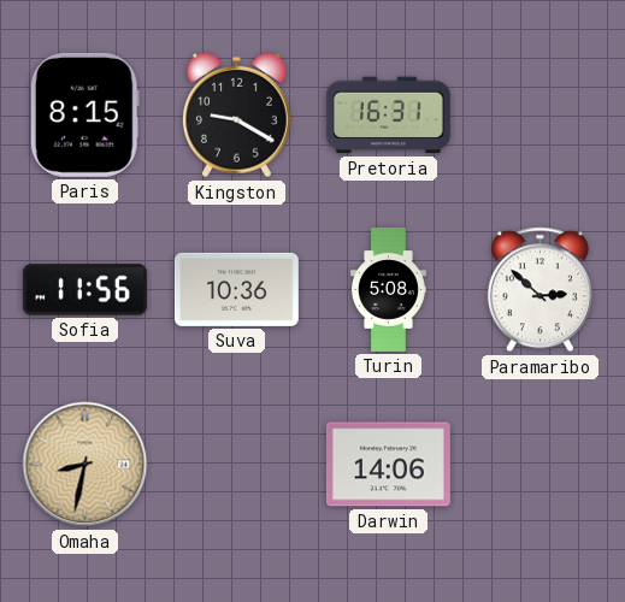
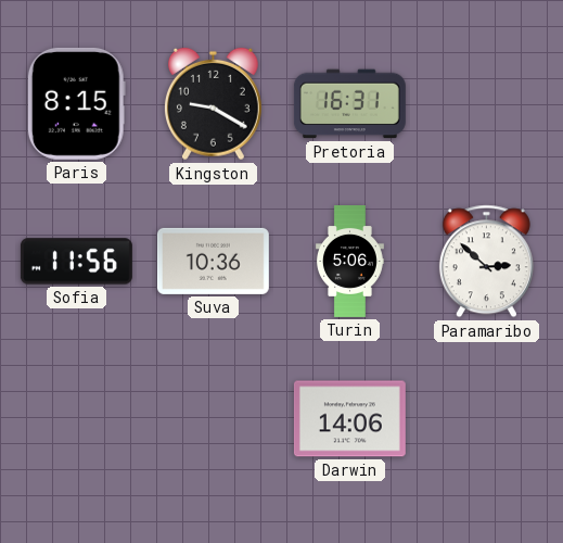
Turin: 5:08 -> 5:06
Omaha: 8:32 -> none
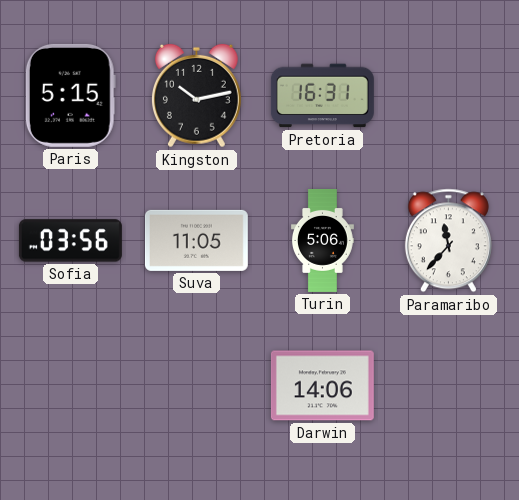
Paris: 8:15 -> 5:15
Kingston: 9:20 -> 10:13
Sofia: 11:56 -> 03:56
Suva: 10:36 -> 11:05
Paramaribo: 2:52 -> 11:37
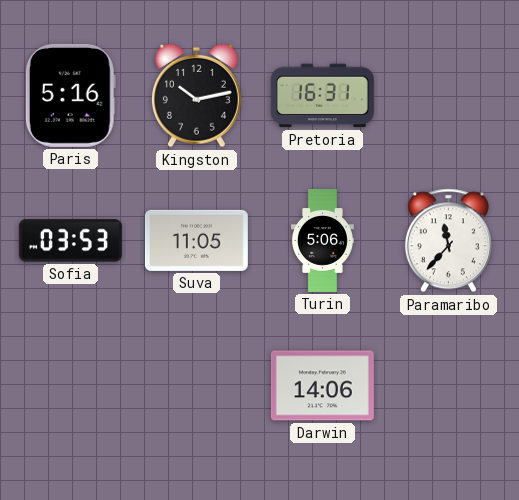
Paris: 5:15 -> 5:16
Sofia: 03:56 -> 03:53
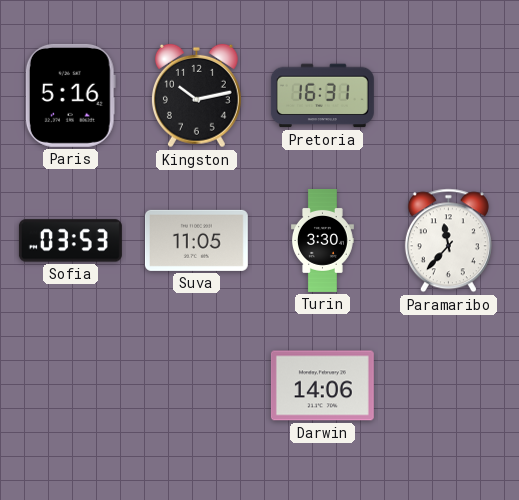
Turin: 5:06 -> 3:30
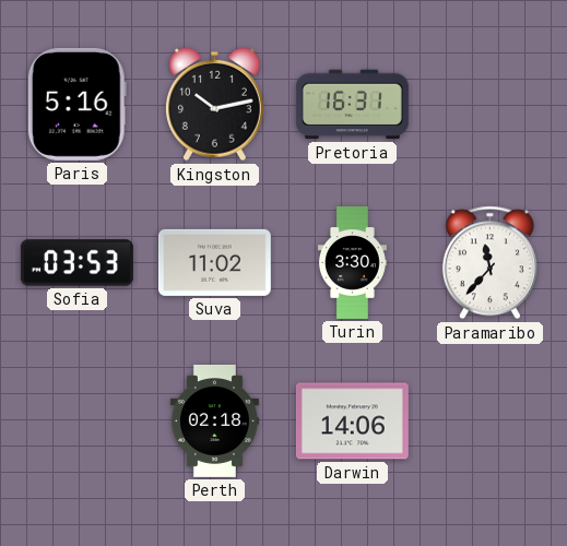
Suva: 11:05 -> 11:02
Perth: none -> 02:18
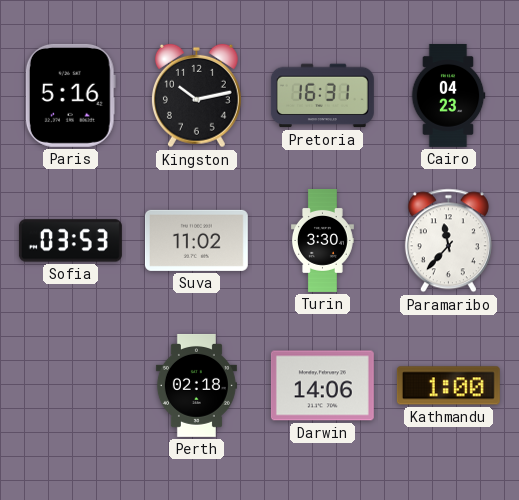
Cairo: none -> 04:23
Kathmandu: none -> 1:00
